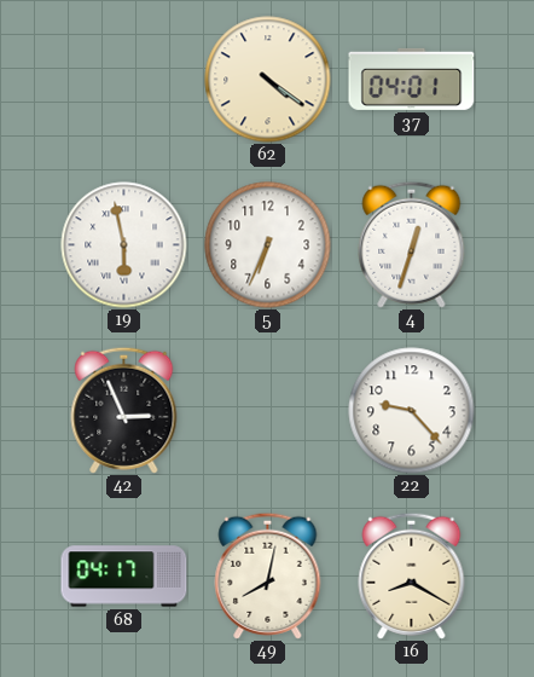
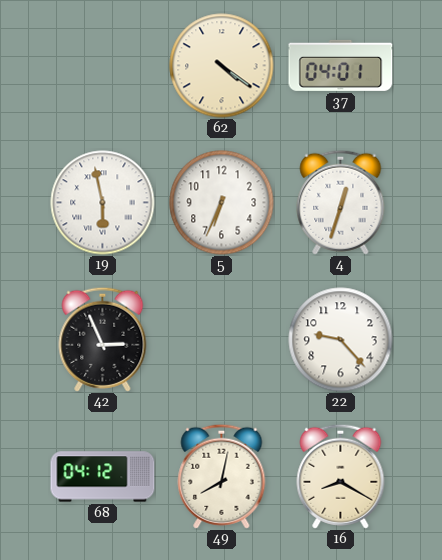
68: 04:17 -> 04:12
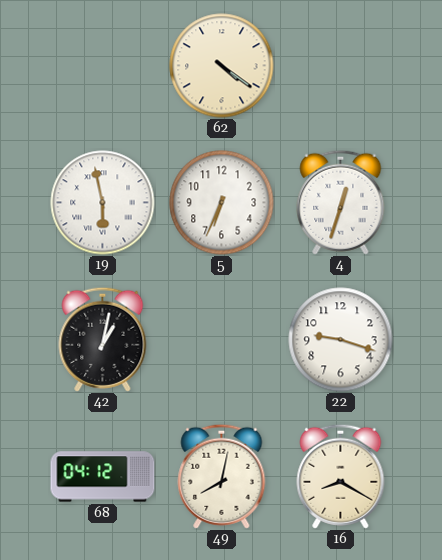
37: 04:01 -> none
42: 2:56 -> 1:02
22: 9:23 -> 9:18
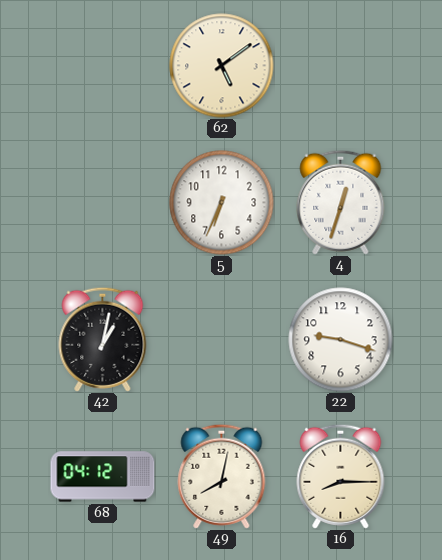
62: 4:21 -> 5:09
19: 5:58 -> none
16: 8:20 -> 8:15
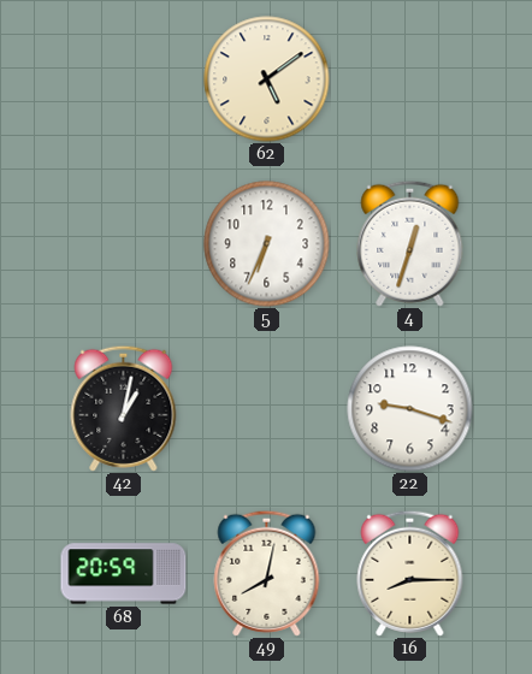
68: 04:12 -> 20:59
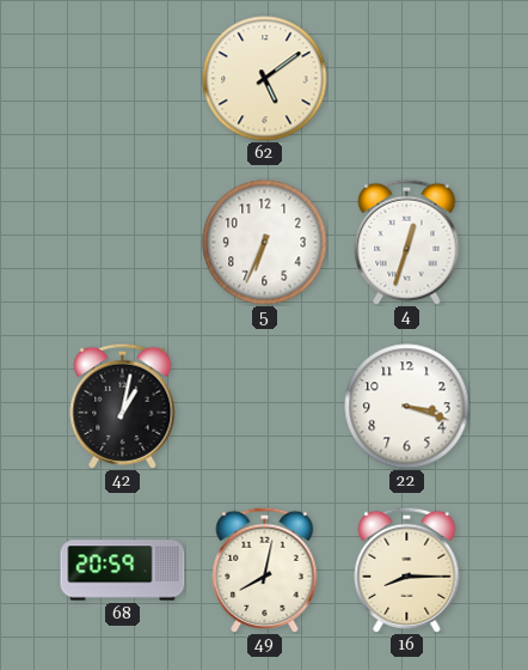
22: 9:18 -> 3:18
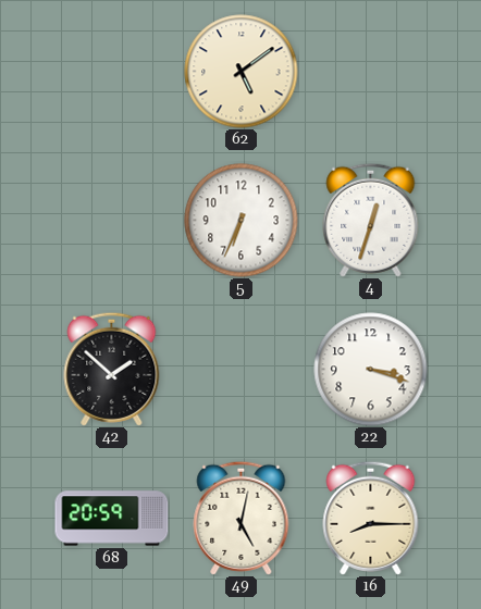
42: 1:02 -> 1:52
49: 8:02 -> 5:02
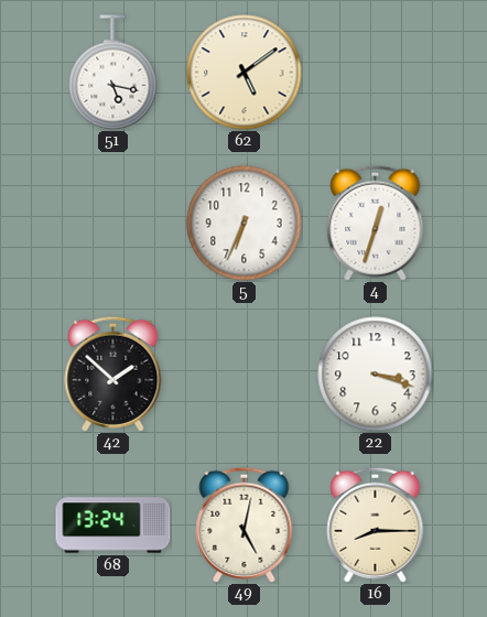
51: none -> 5:17
68: 20:59 -> 13:24
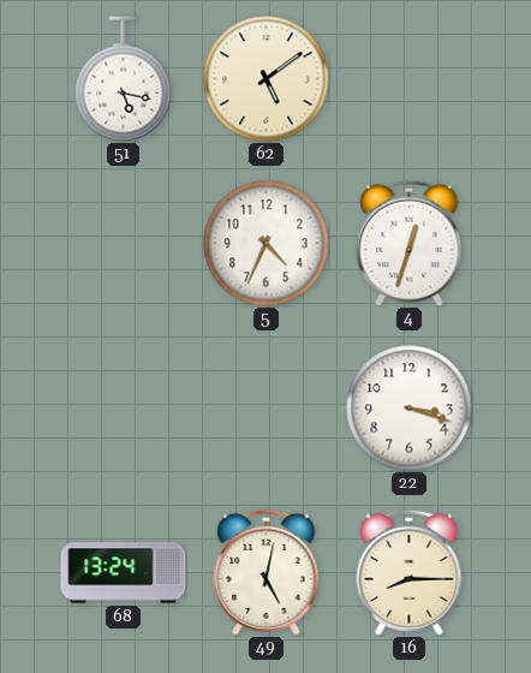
5: 6:34 -> 4:34
42: 1:52 -> none
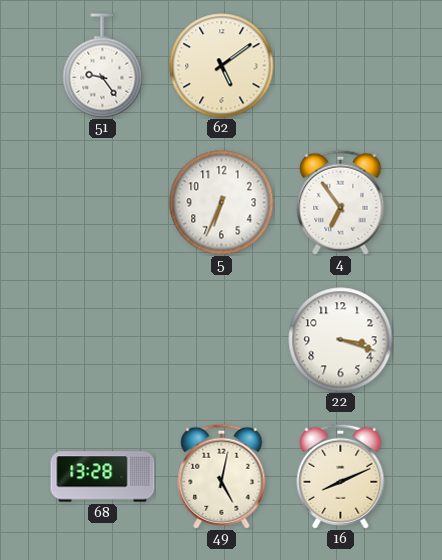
51: 5:17 -> 9:24
5: 4:34 -> 6:34
4: 12:33 -> 6:54
68: 13:24 -> 13:28
16: 8:15 -> 8:11
